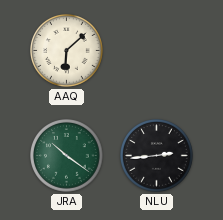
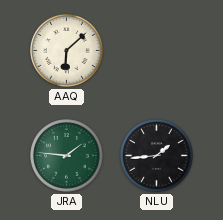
JRA: 10:21 -> 1:46
NLU: 2:44 -> 1:44
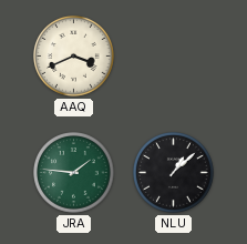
AAQ: 6:08 -> 3:41
NLU: 1:44 -> 1:08
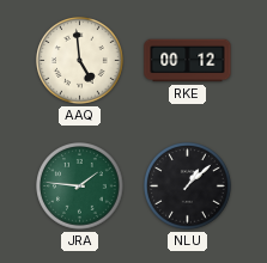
AAQ: 3:41 -> 4:59
RKE: none -> 00:12
